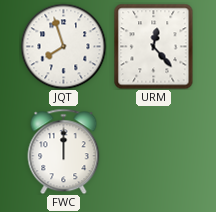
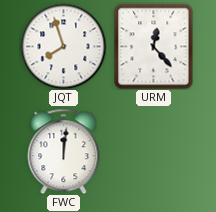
FWC: 12:00 -> 12:01
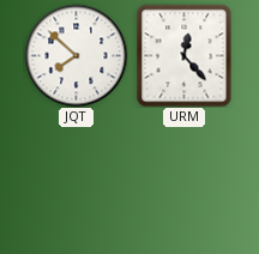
JQT: 7:57 -> 7:52
FWC: 12:01 -> none
